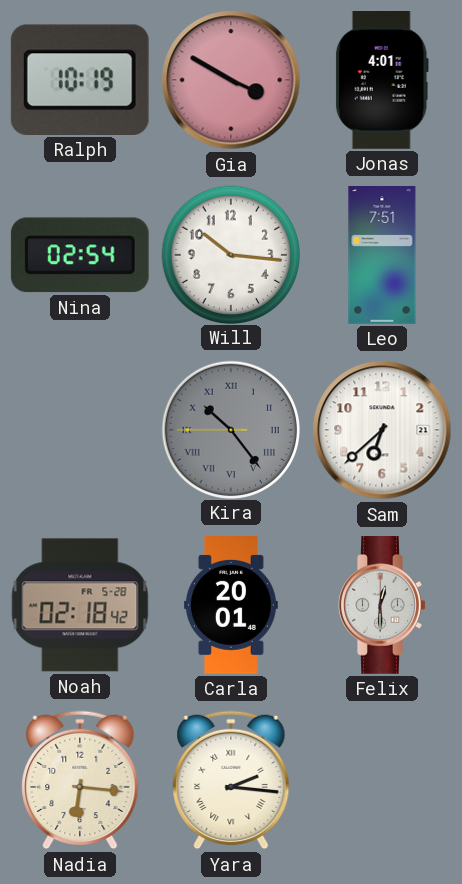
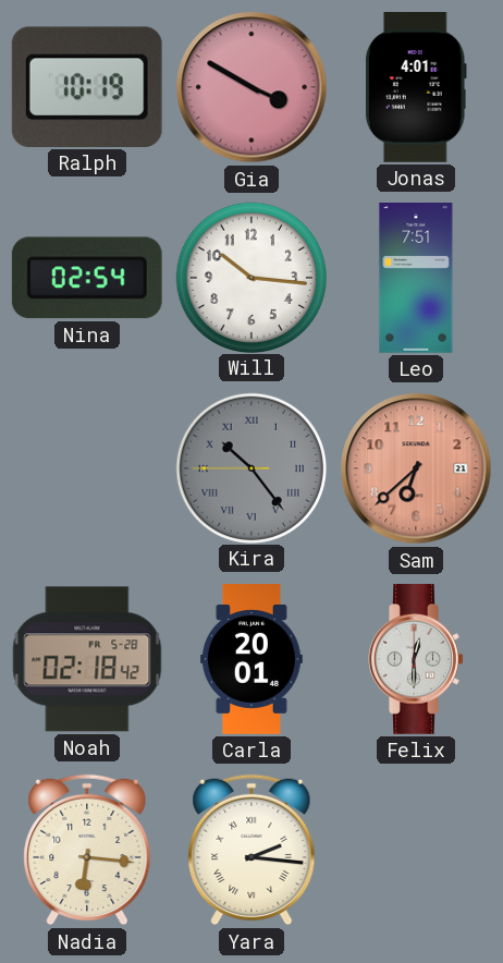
Sam dial: white -> salmon
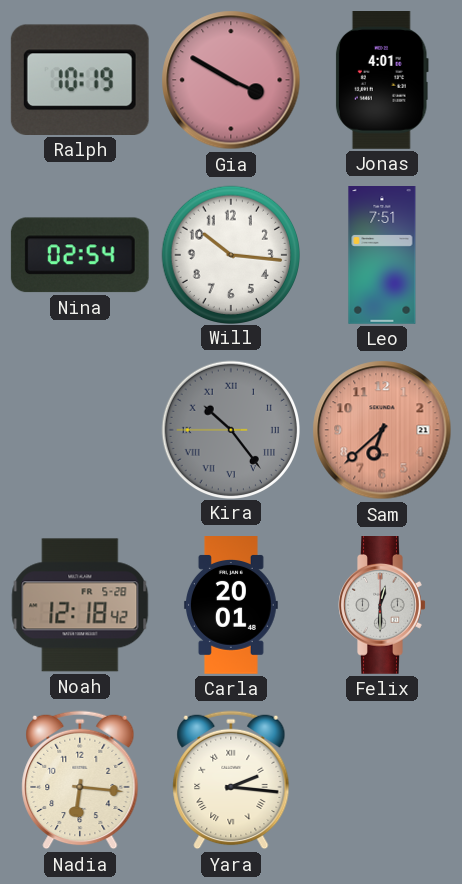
Noah: 02:18 -> 12:18
